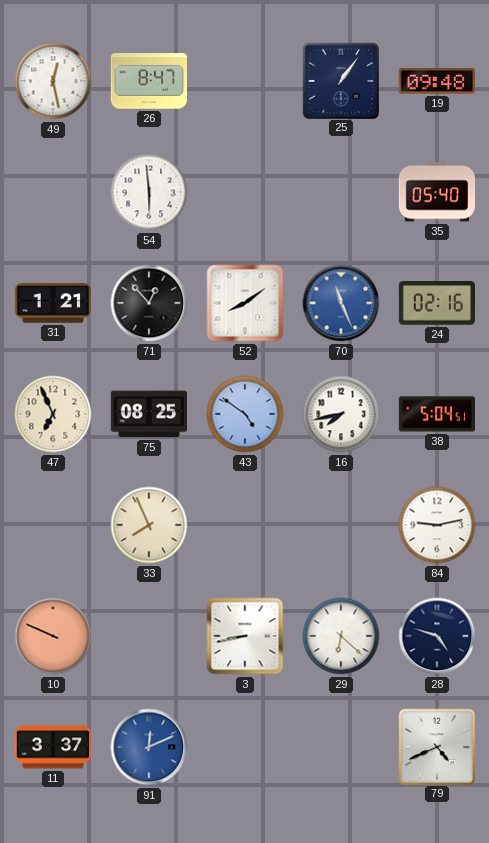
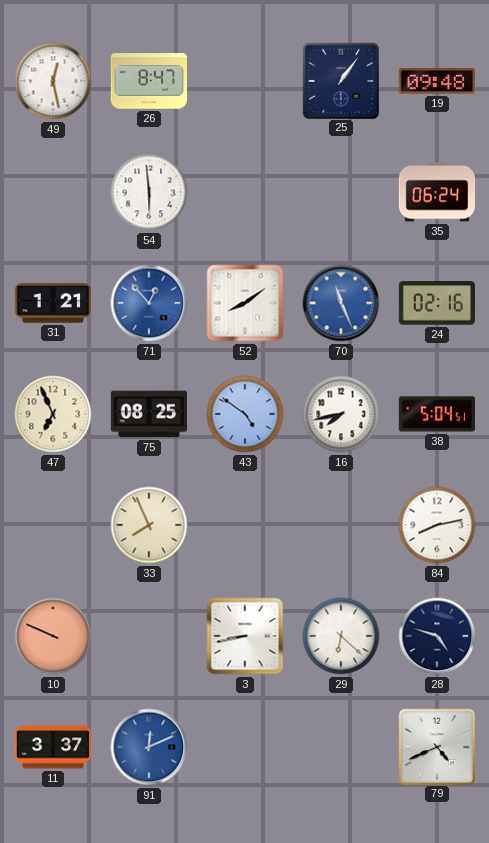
35: 05:40 -> 06:24
71 dial: black -> blue
84: 9:13 -> 8:13
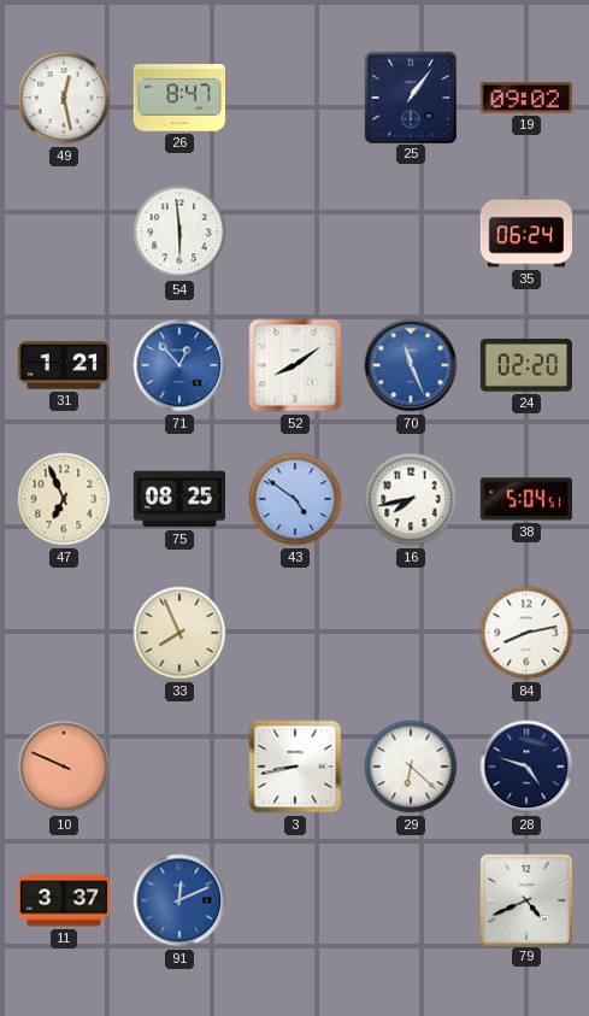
19: 09:48 -> 09:02
24: 02:16 -> 02:20
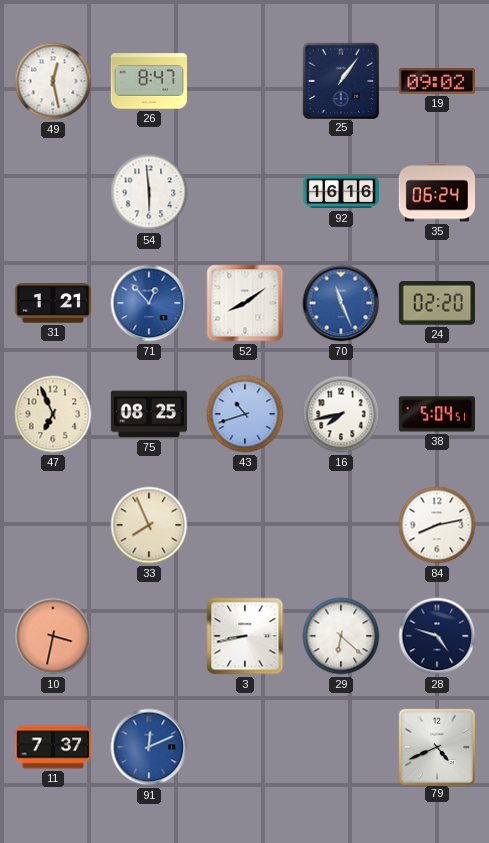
92: none -> 16:16
43: 4:51 -> 10:42
10: 9:49 -> 3:32
11: 3:37 -> 7:37
